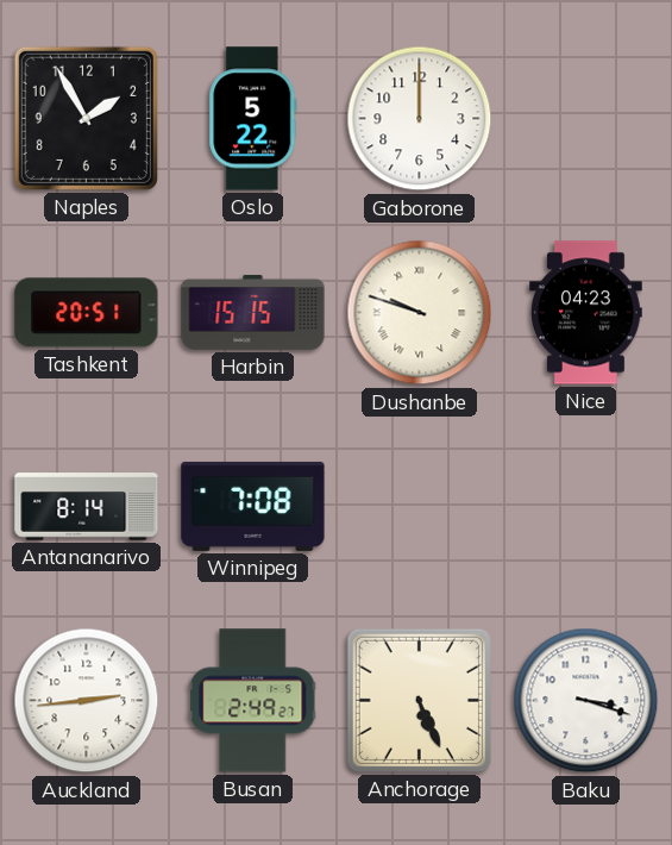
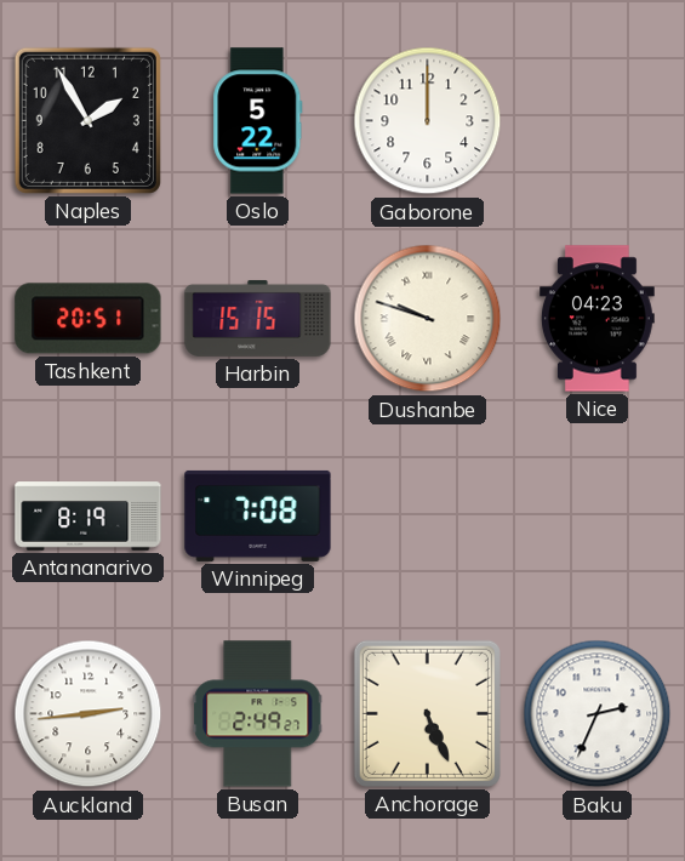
Antananarivo: 8:14 -> 8:19
Baku: 3:18 -> 2:34
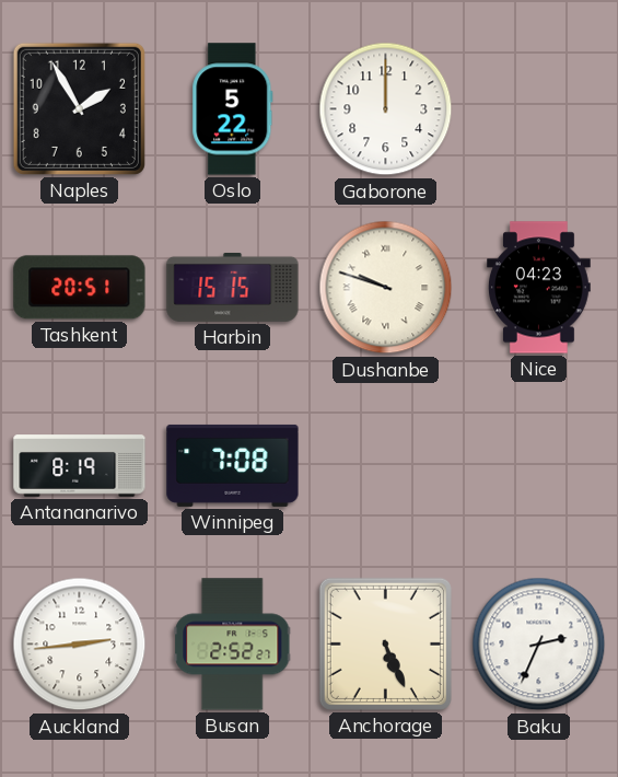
Busan: 2:49 -> 2:52
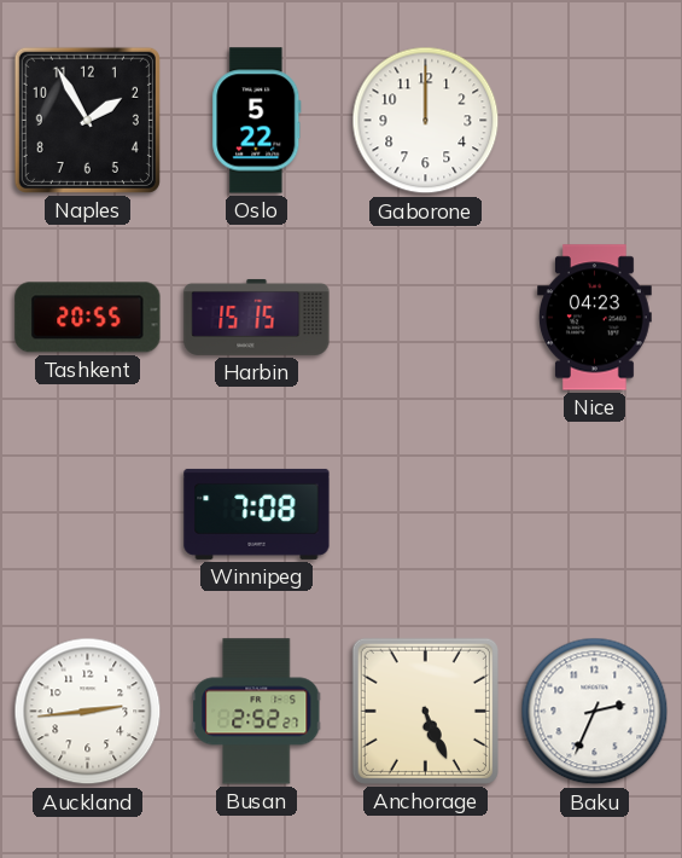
Tashkent: 20:51 -> 20:55
Dushanbe: 9:48 -> none
Antananarivo: 8:19 -> none
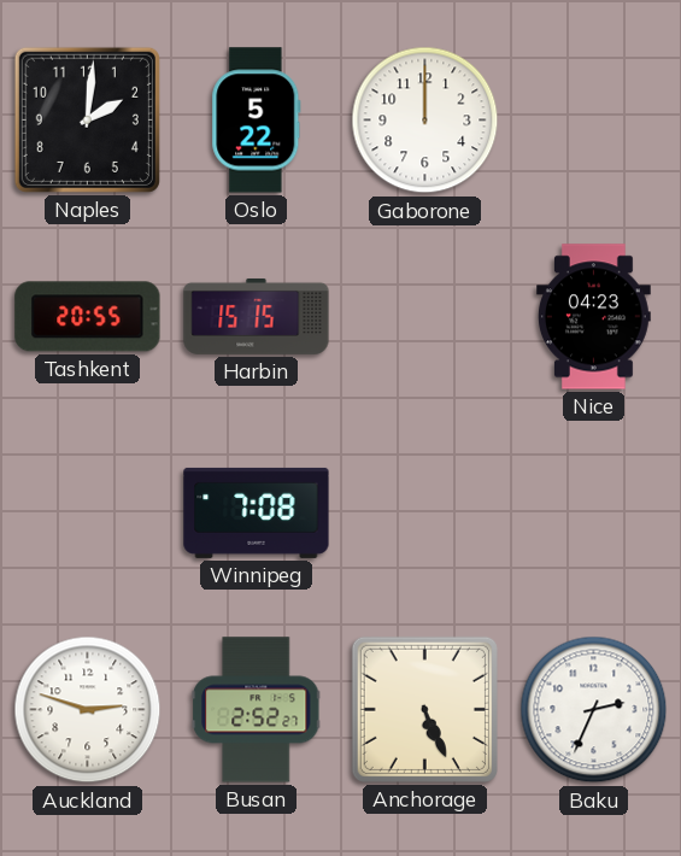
Naples: 1:55 -> 2:01
Auckland: 2:44 -> 2:48
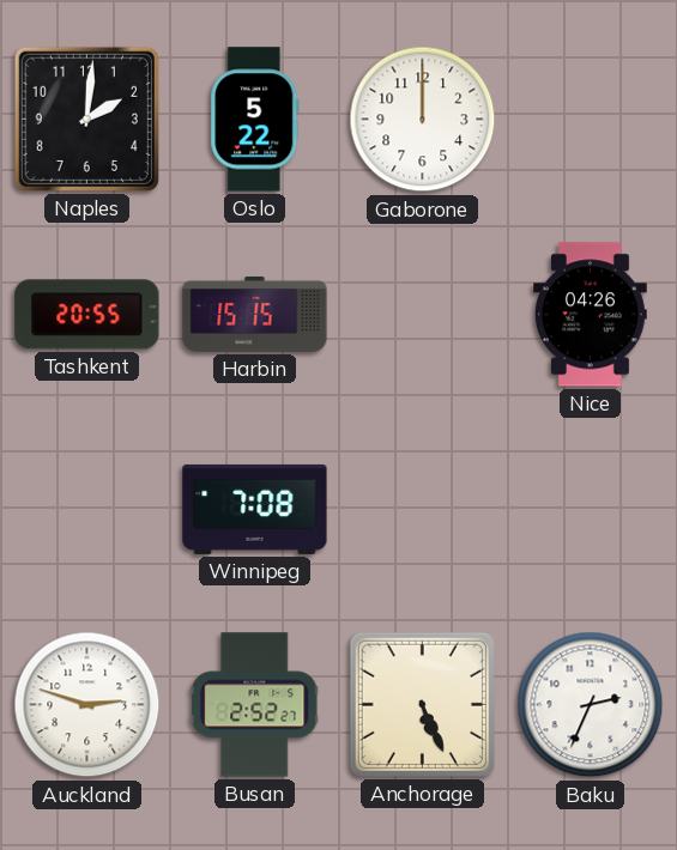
Nice: 04:23 -> 04:26
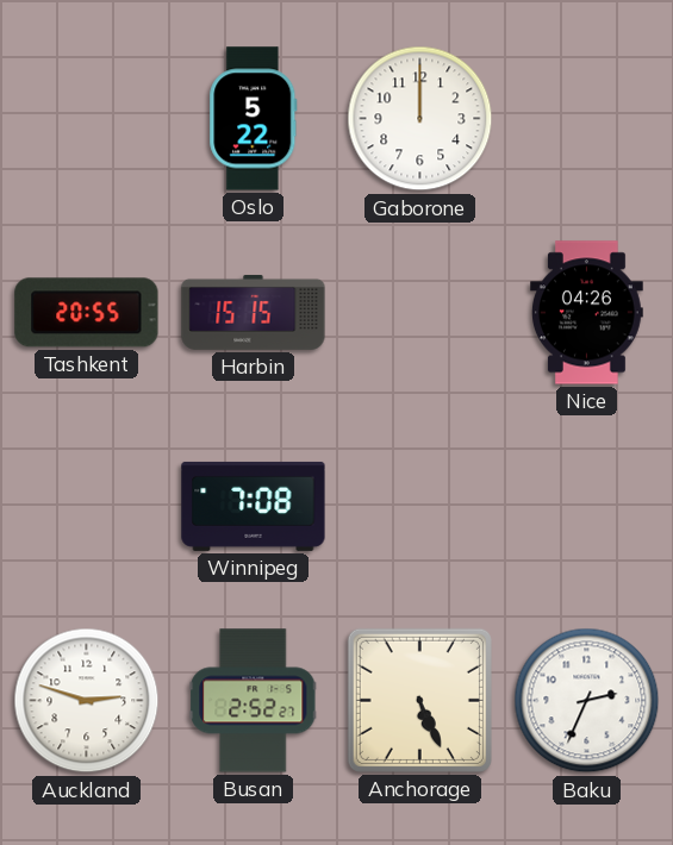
Naples: 2:01 -> none
